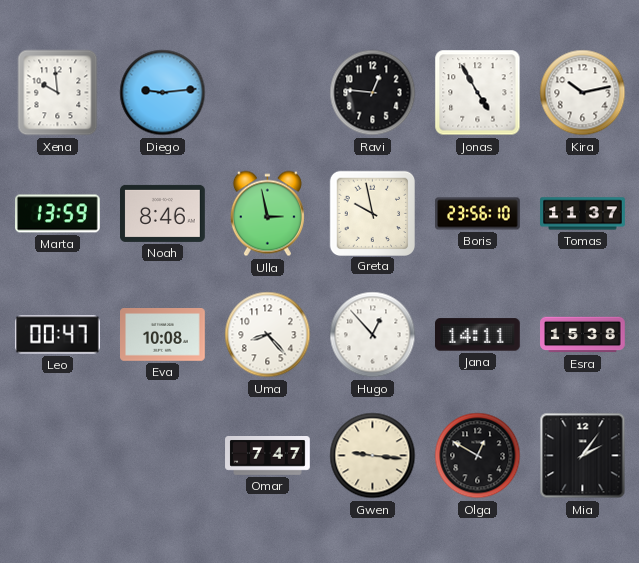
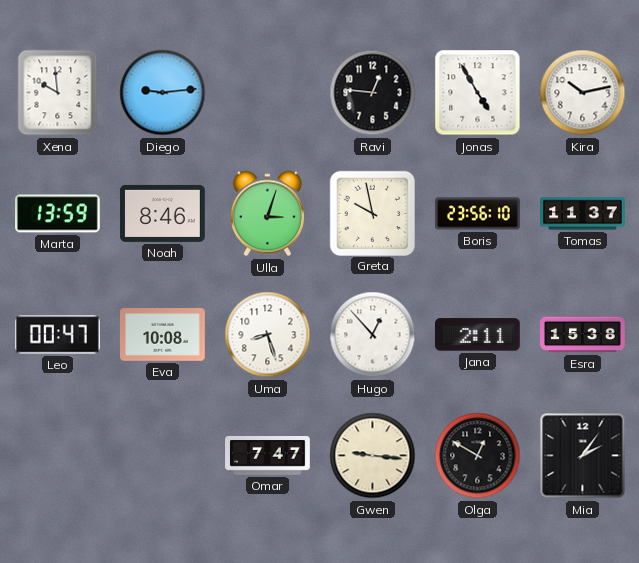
Ulla: 2:58 -> 3:03
Uma: 8:23 -> 8:27
Jana: 14:11 -> 2:11
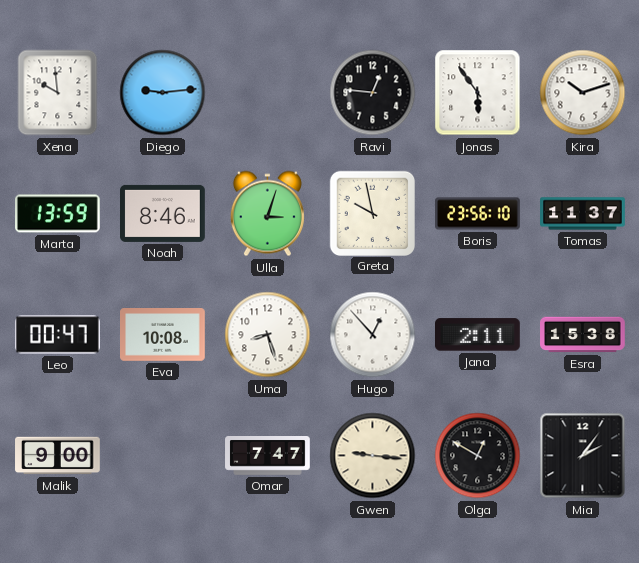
Jonas: 4:55 -> 5:54
Kira: 10:13 -> 10:12
Malik: none -> 9:00
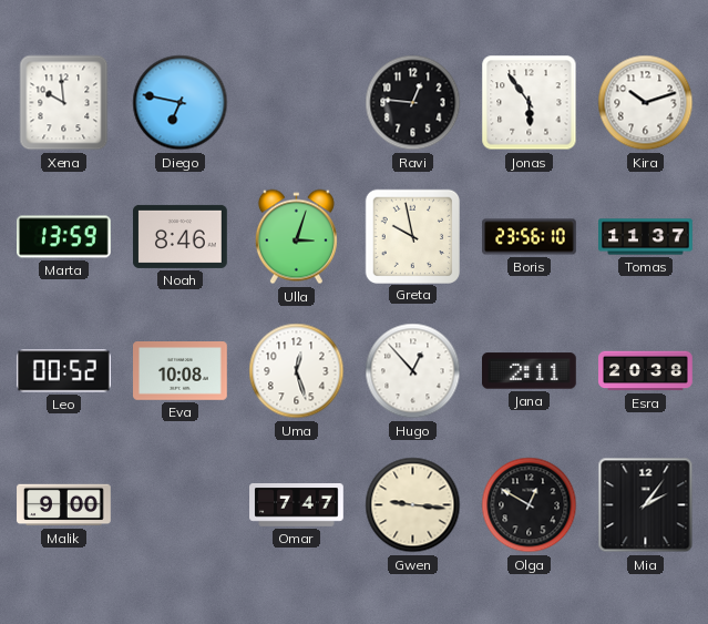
Diego: 9:14 -> 6:47
Leo: 00:47 -> 00:52
Uma: 8:27 -> 12:27
Esra: 15:38 -> 20:38
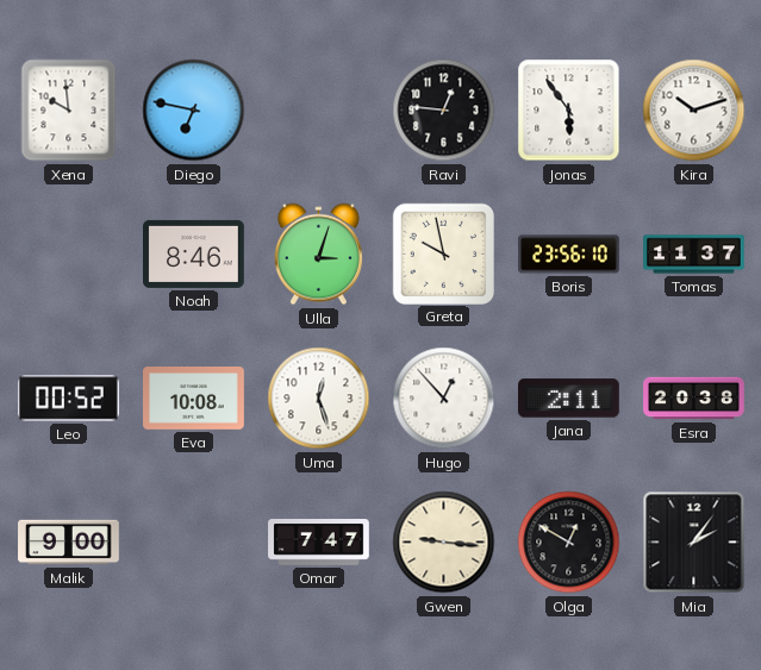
Marta: 13:59 -> none
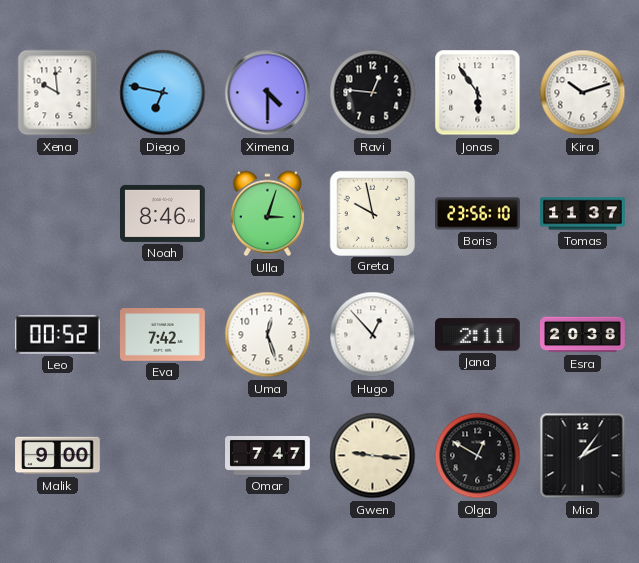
Ximena: none -> 4:30
Eva: 10:08 -> 7:42
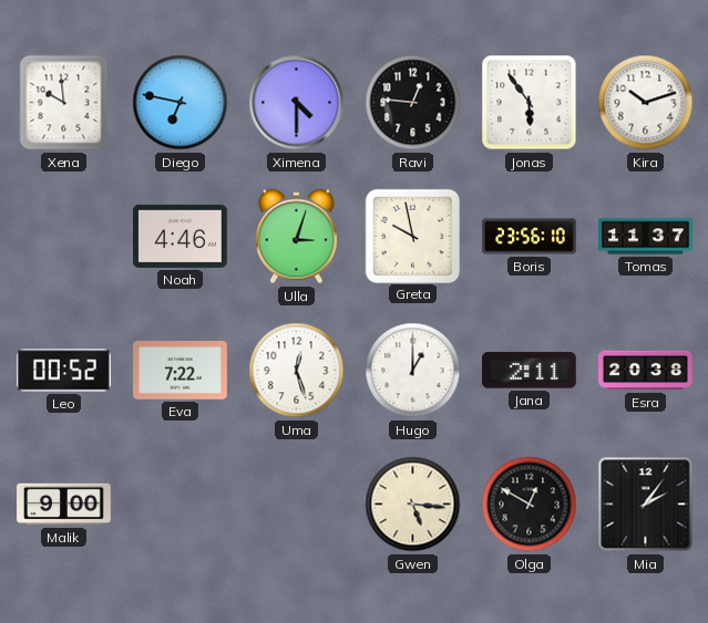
Noah: 8:46 -> 4:46
Eva: 7:42 -> 7:22
Hugo: 12:53 -> 1:00
Omar: 7:47 -> none
Gwen: 9:16 -> 5:16
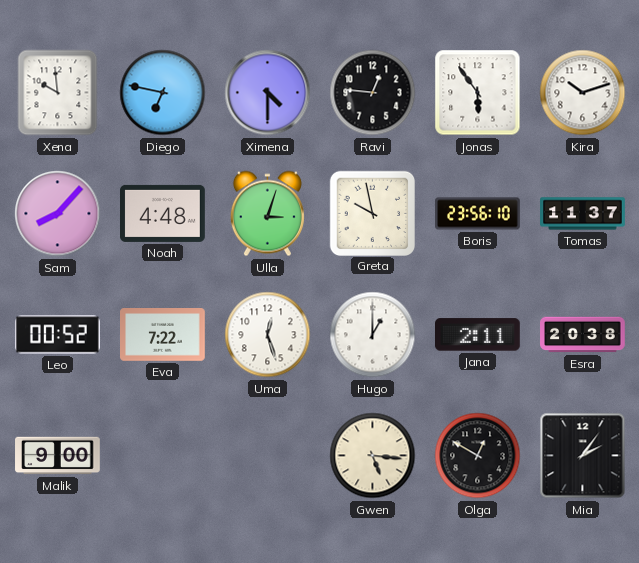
Sam: none -> 8:07
Noah: 4:46 -> 4:48
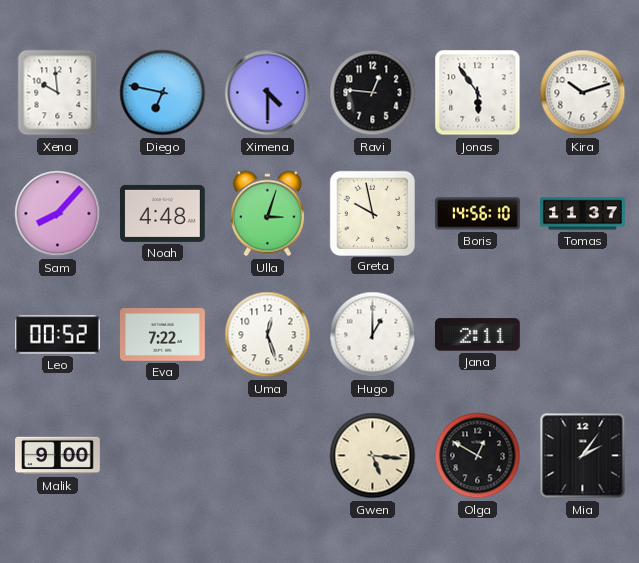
Boris: 23:56 -> 14:56
Esra: 20:38 -> none
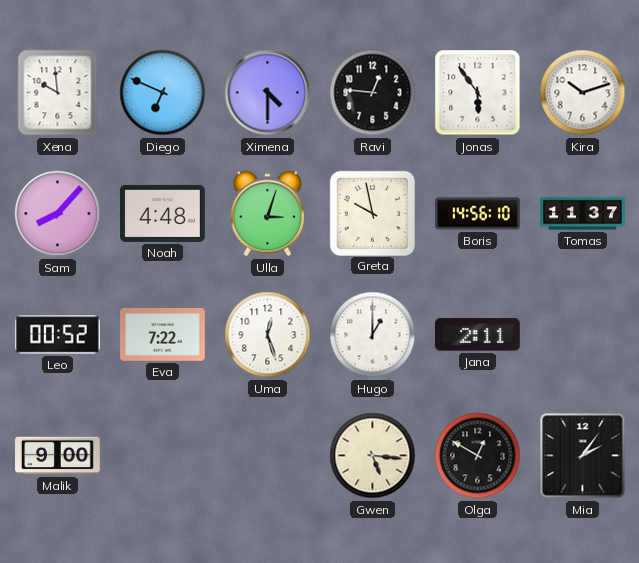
Diego: 6:47 -> 6:49
